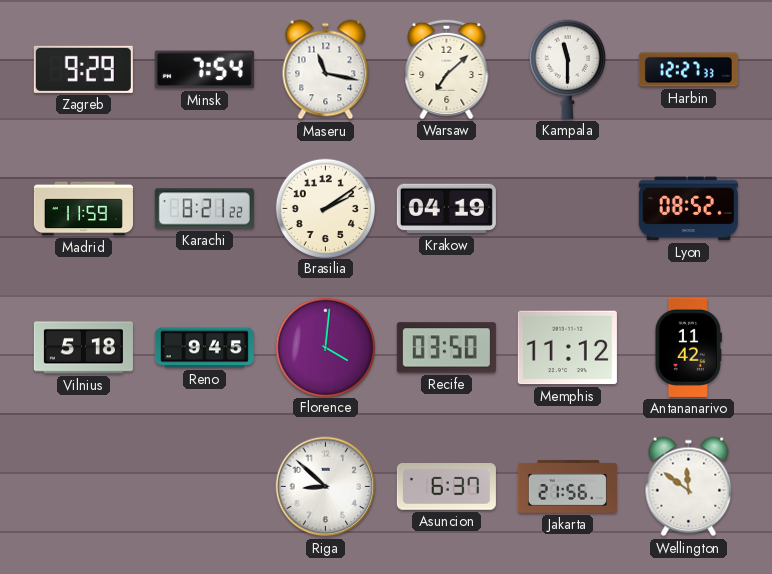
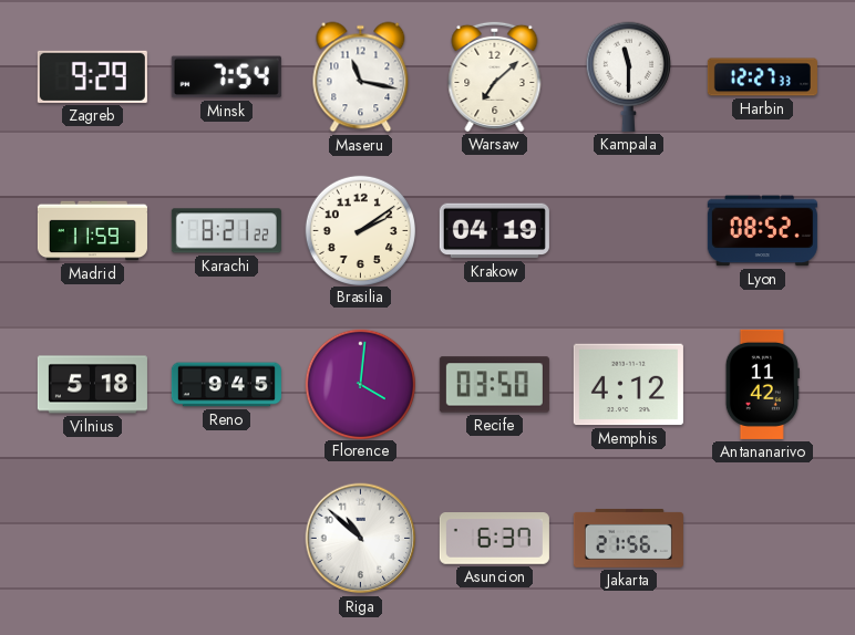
Memphis: 11:12 -> 4:12
Riga: 8:52 -> 10:52
Wellington: 11:51 -> none
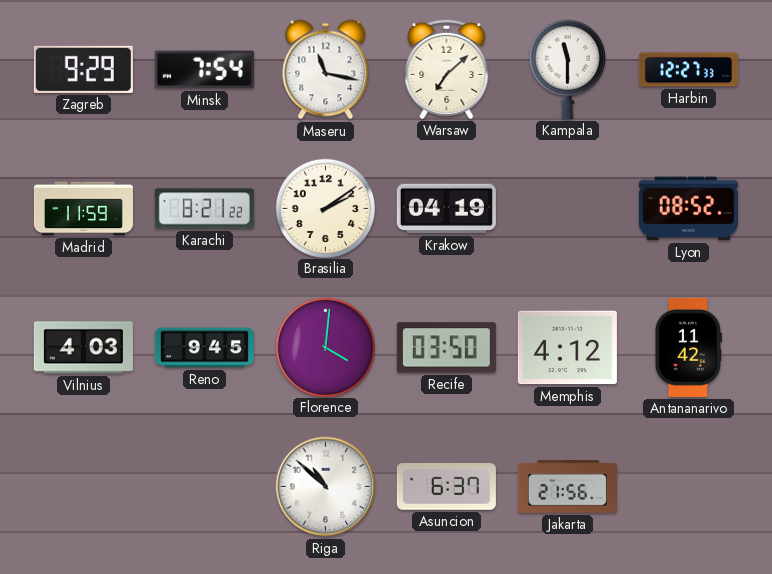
Vilnius: 5:18 -> 4:03
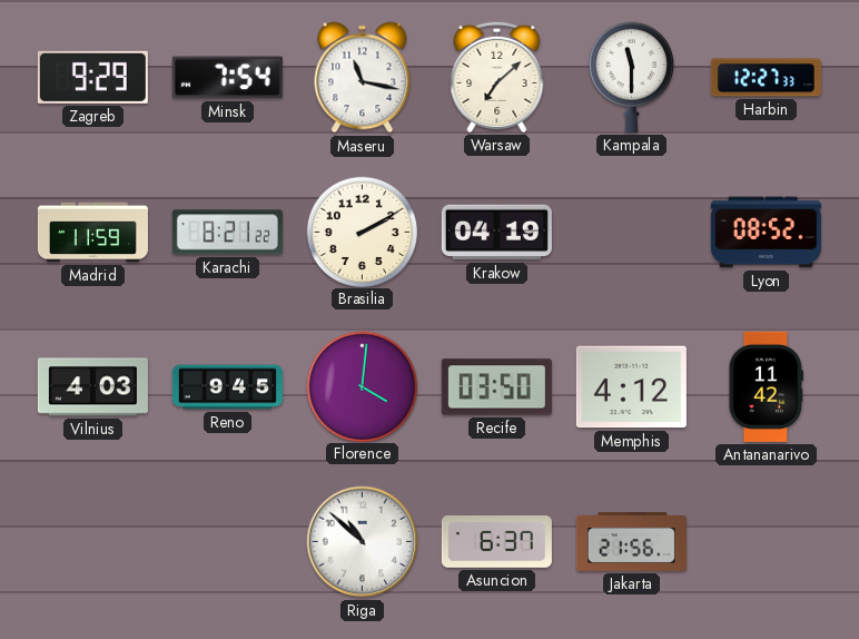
Brasilia: 2:09 -> 2:10
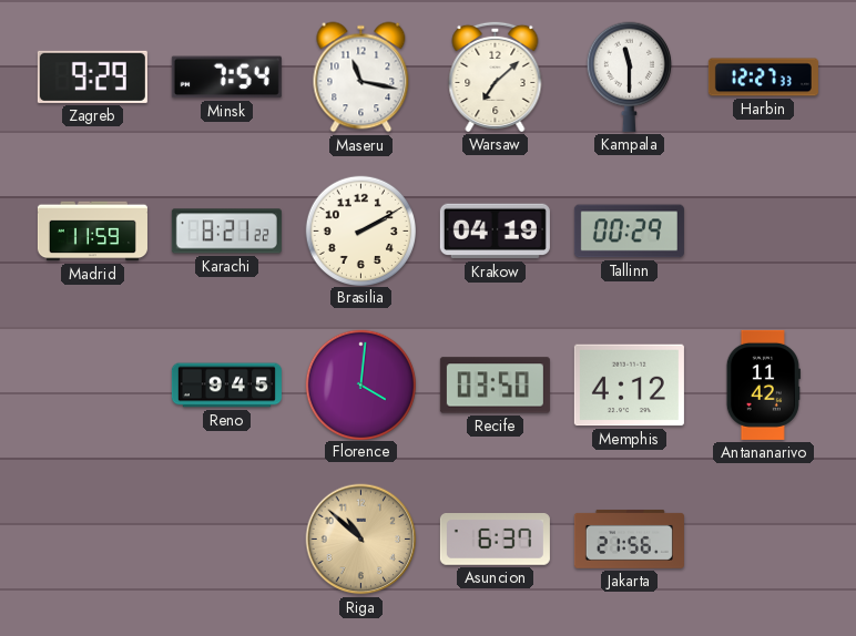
Tallinn: none -> 00:29
Lyon: 08:52 -> none
Vilnius: 4:03 -> none
Riga dial: white -> champagne
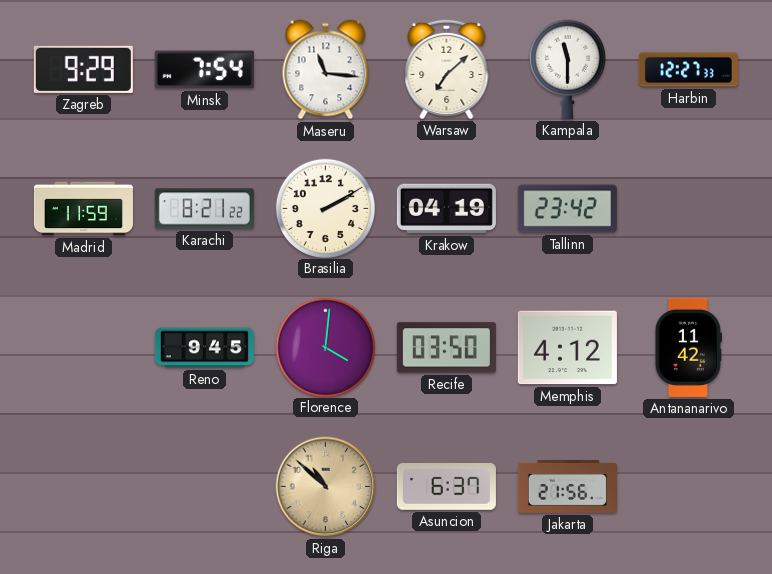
Maseru: 11:17 -> 11:16
Tallinn: 00:29 -> 23:42
